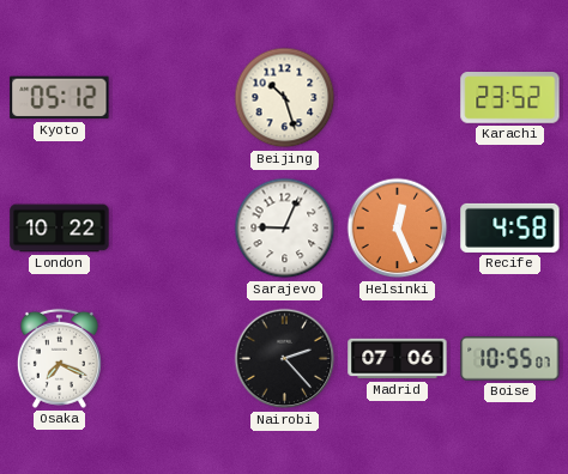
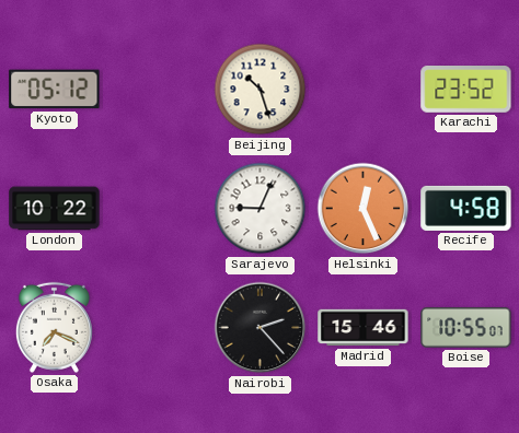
Madrid: 07:06 -> 15:46
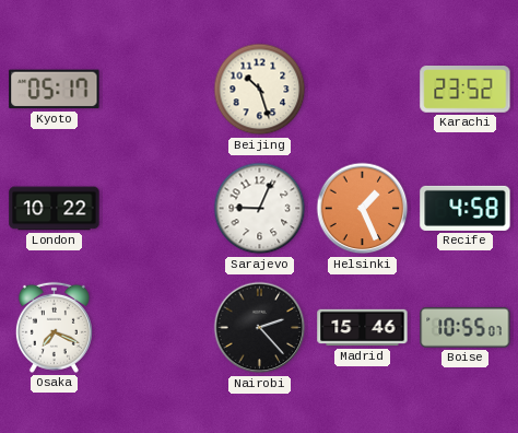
Kyoto: 05:12 -> 05:17
Helsinki: 12:26 -> 1:26
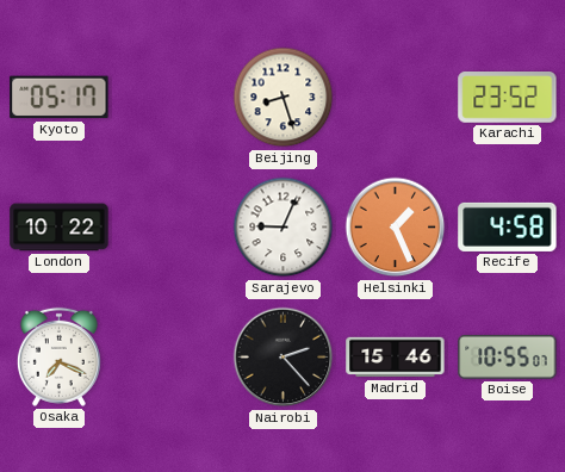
Beijing: 10:27 -> 8:27
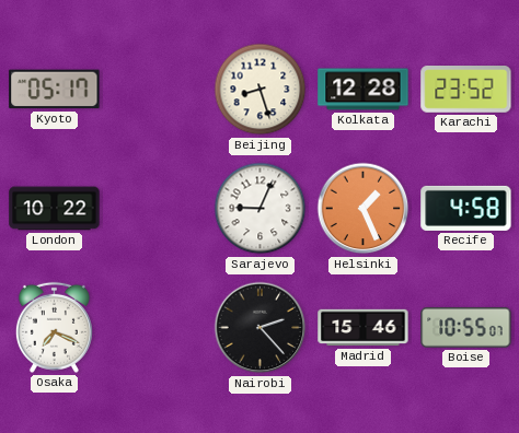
Kolkata: none -> 12:28
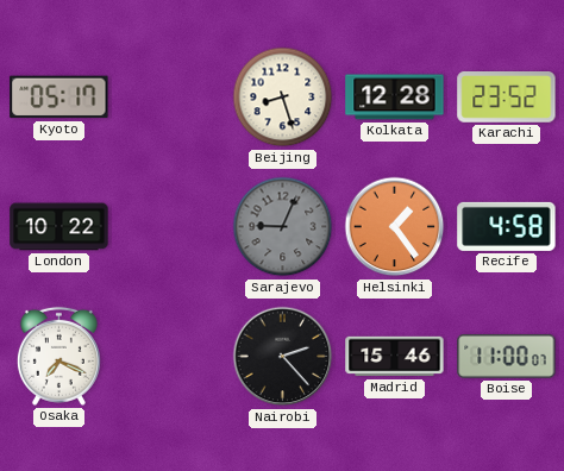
Sarajevo dial: white -> grey
Helsinki: 1:26 -> 1:24
Boise: 10:55 -> 11:00
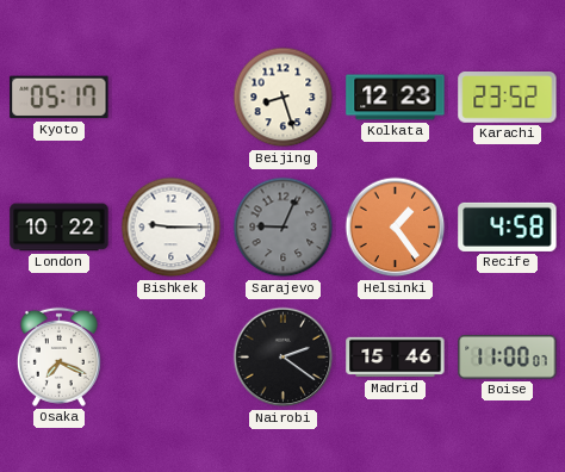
Kolkata: 12:28 -> 12:23
Bishkek: none -> 9:15
Nairobi: 2:23 -> 2:21
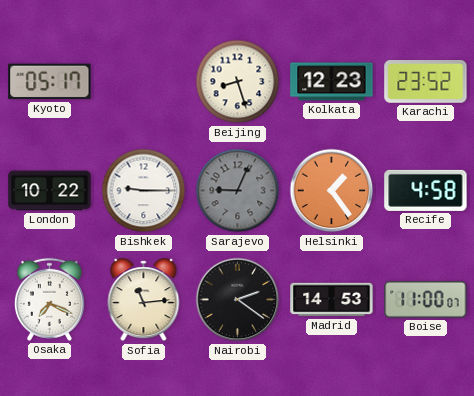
Sofia: none -> 11:14
Madrid: 15:46 -> 14:53
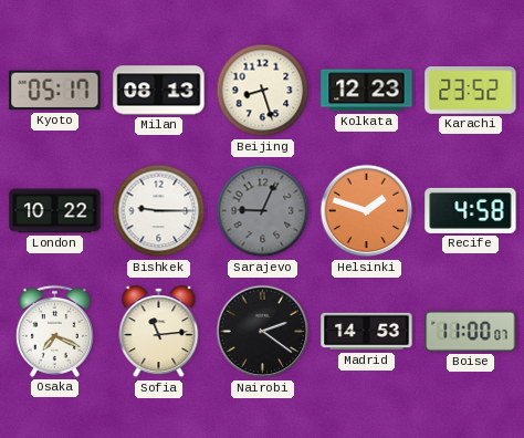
Milan: none -> 08:13
Helsinki: 1:24 -> 1:48
